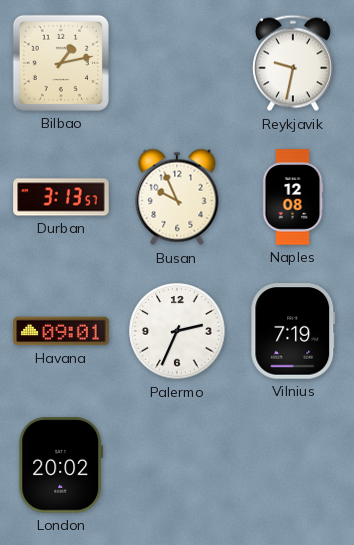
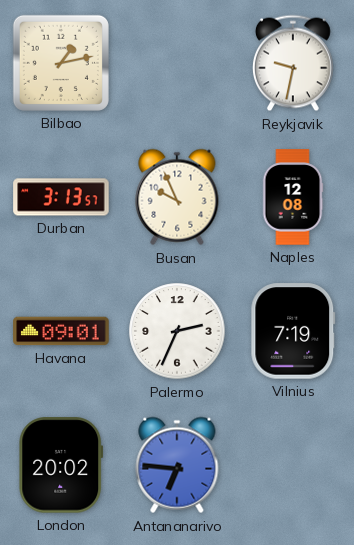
Antananarivo: none -> 6:46
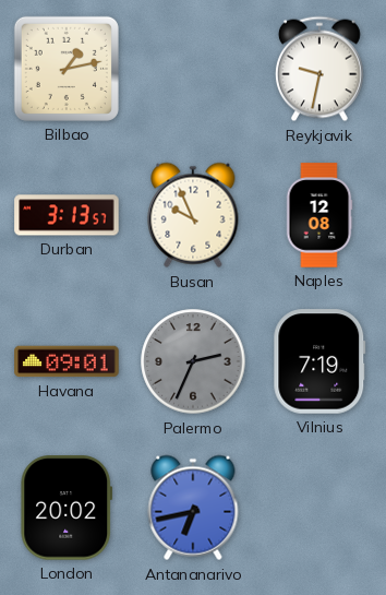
Palermo dial: white -> grey
Antananarivo: 6:46 -> 6:43
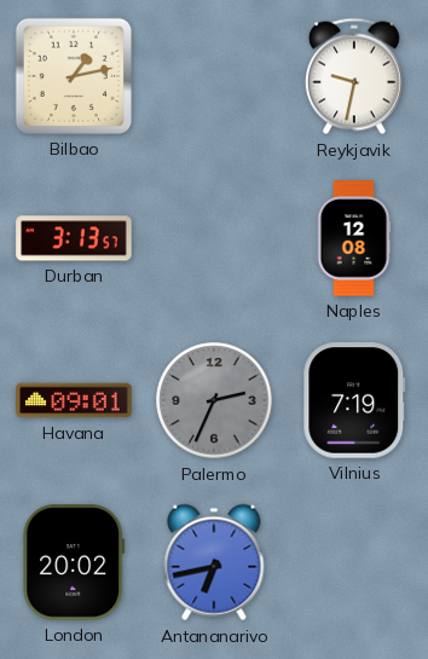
Busan: 9:56 -> none
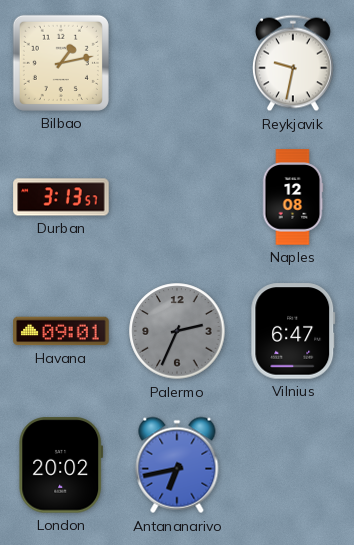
Vilnius: 7:19 -> 6:47
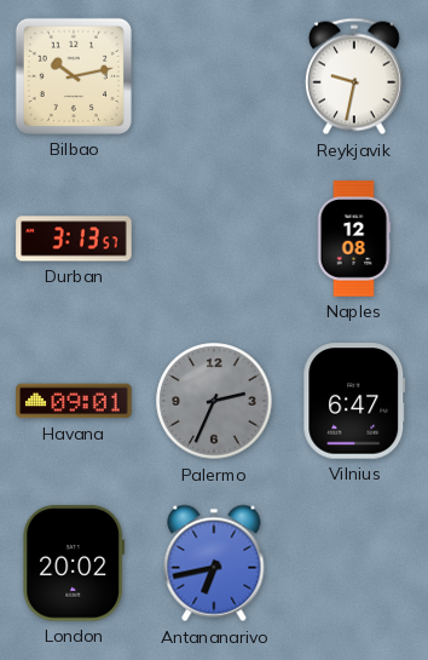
Bilbao: 1:13 -> 10:13
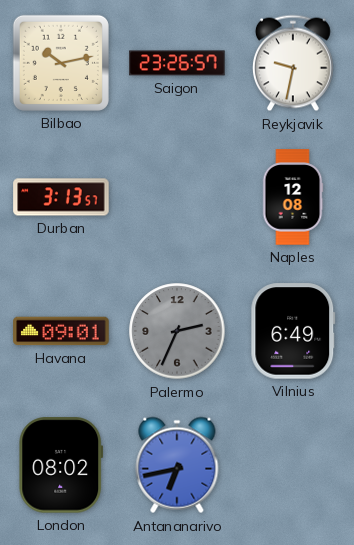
Saigon: none -> 23:26
Vilnius: 6:47 -> 6:49
London: 20:02 -> 08:02
